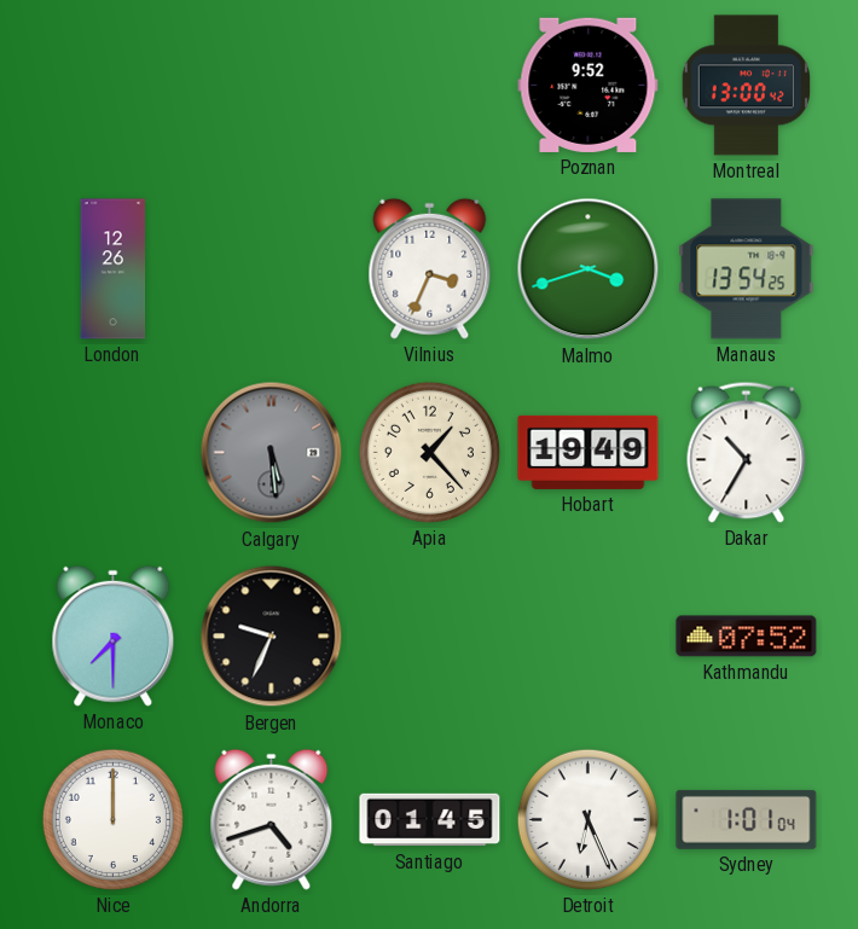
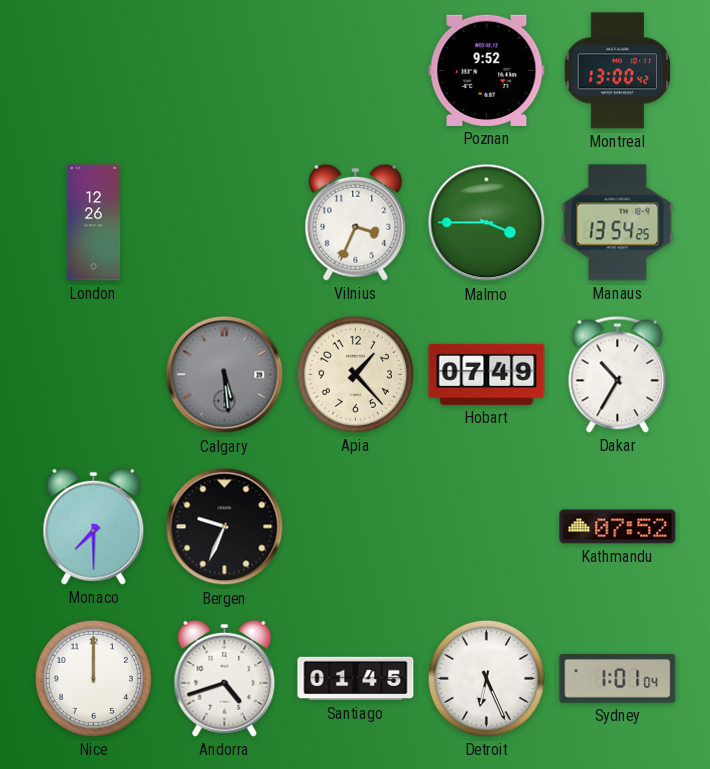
Malmo: 3:42 -> 3:45
Hobart: 19:49 -> 07:49
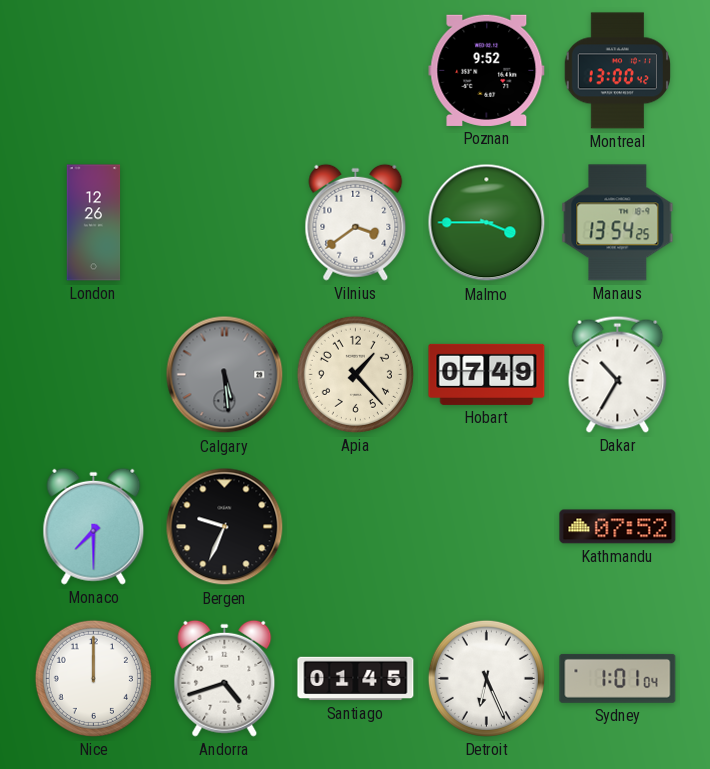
Vilnius: 3:34 -> 3:39
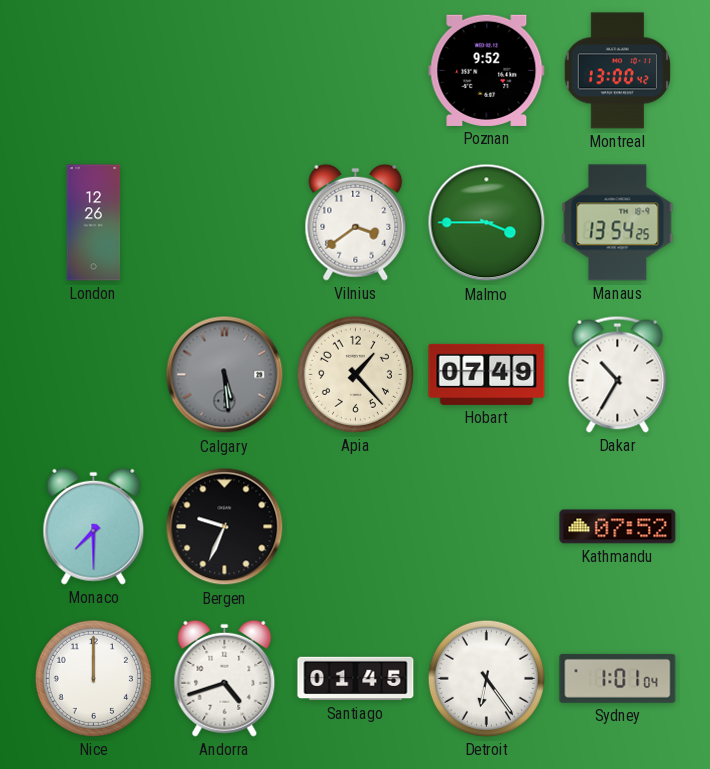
Detroit: 6:26 -> 6:24
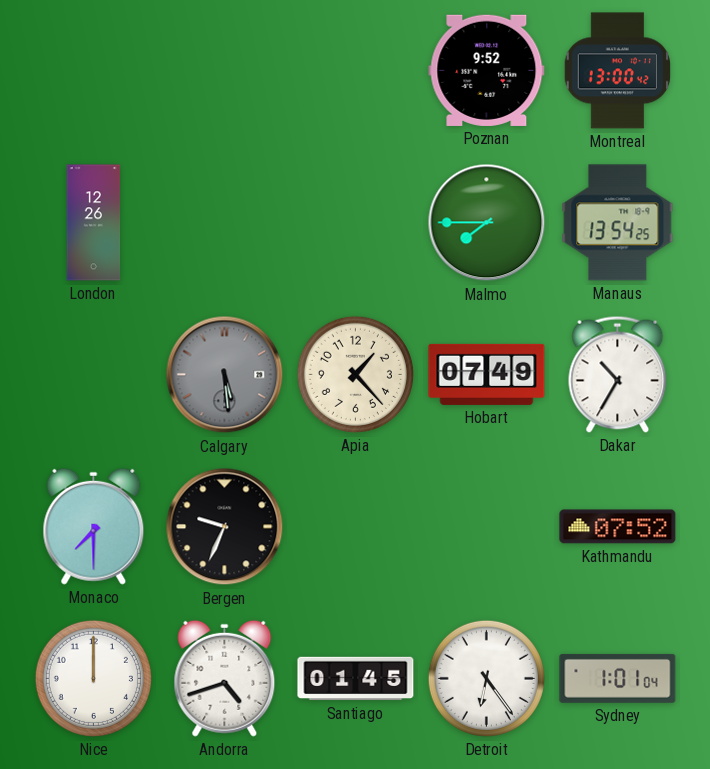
Vilnius: 3:39 -> none
Malmo: 3:45 -> 7:45
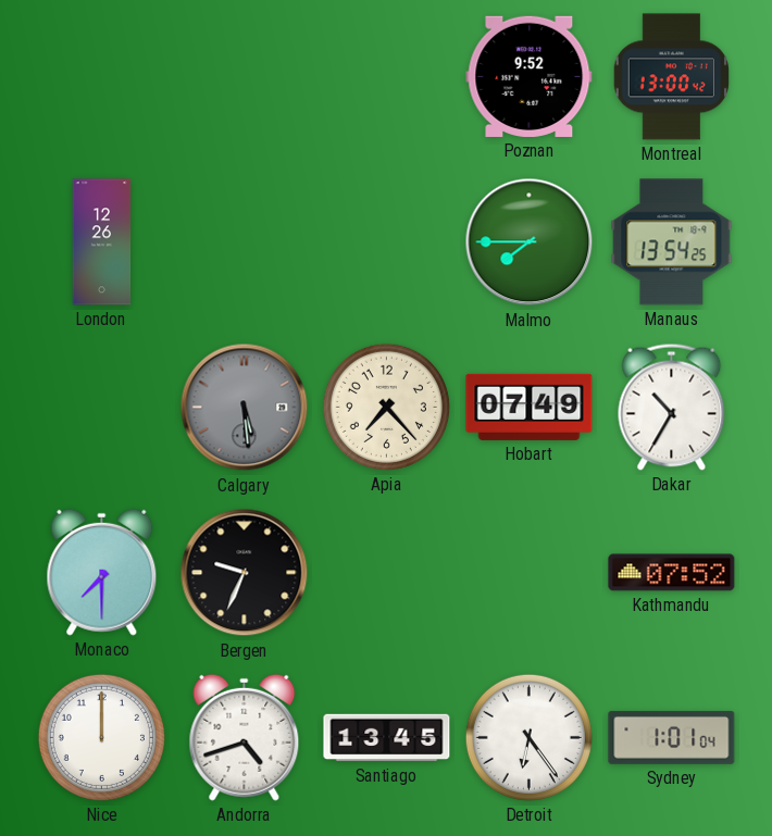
Apia: 1:23 -> 7:23
Santiago: 01:45 -> 13:45
